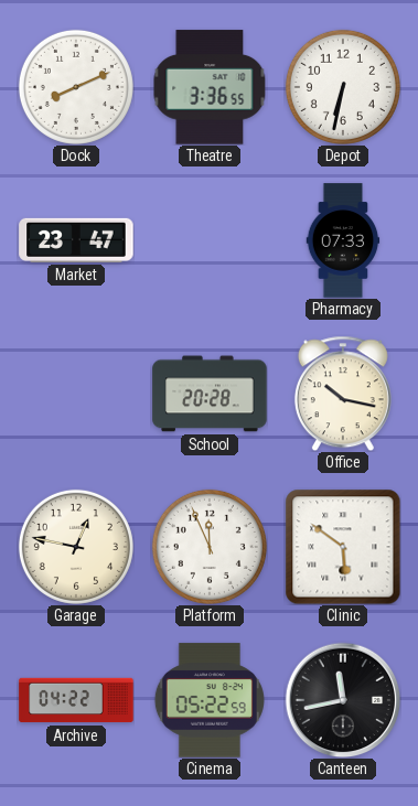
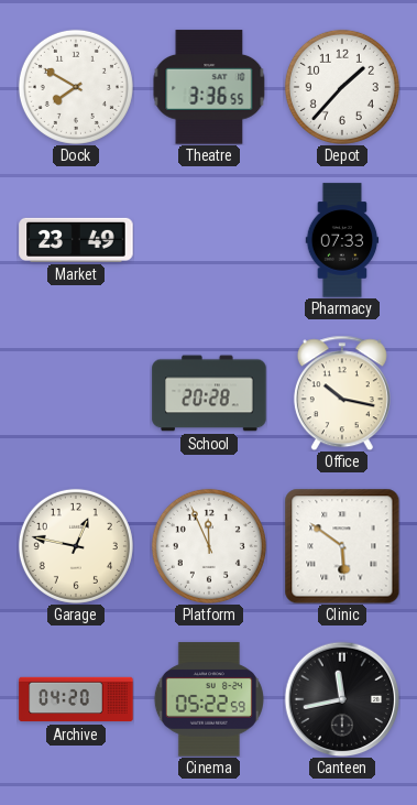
Dock: 8:11 -> 7:50
Depot: 6:32 -> 1:37
Market: 23:47 -> 23:49
Archive: 04:22 -> 04:20
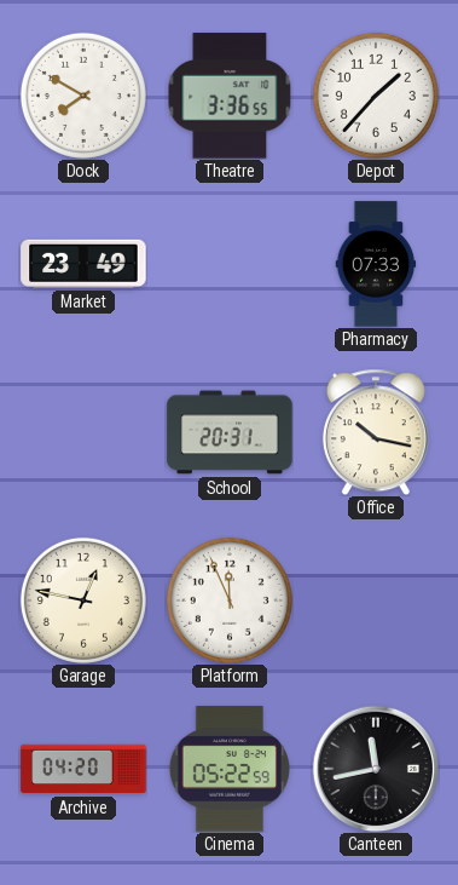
School: 20:28 -> 20:31
Clinic: 5:51 -> none
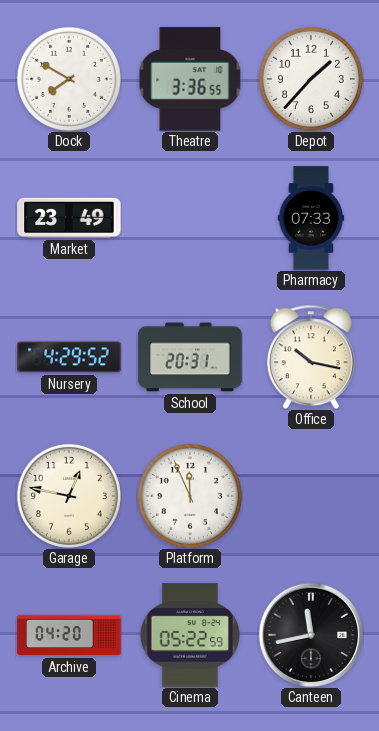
Nursery: none -> 4:29
